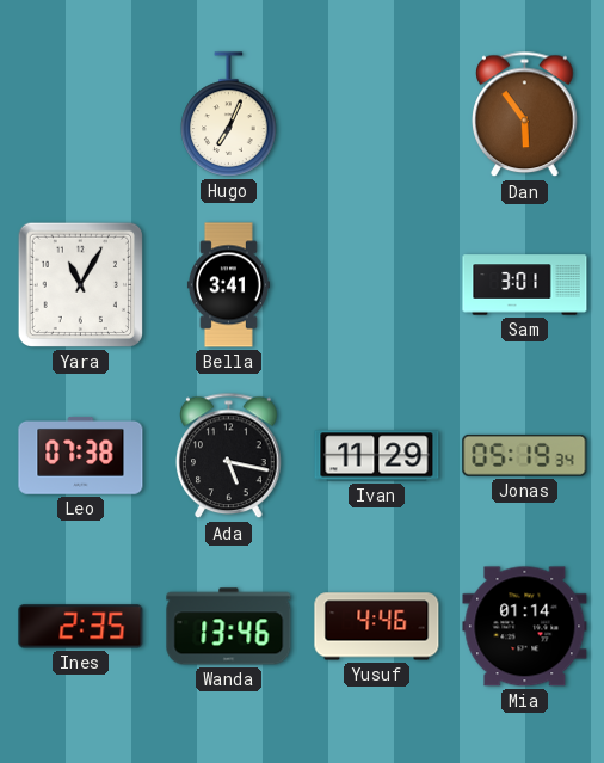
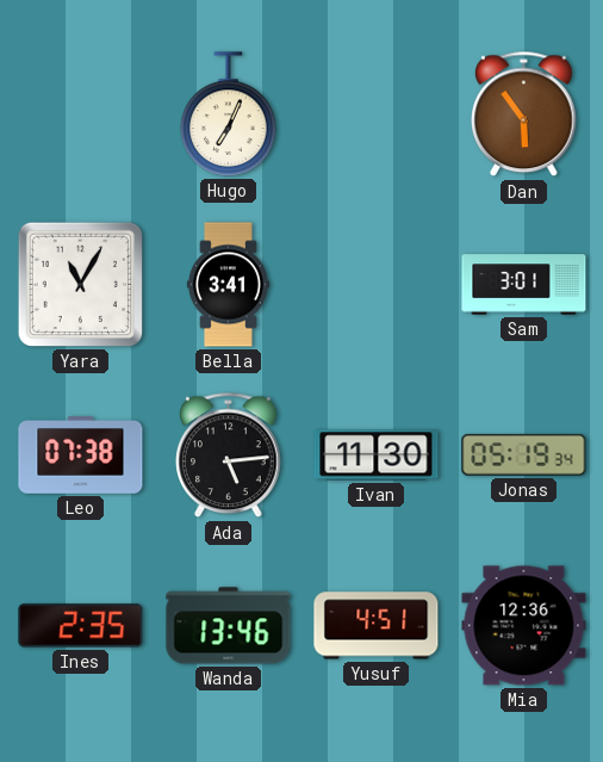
Ada: 5:17 -> 5:14
Ivan: 11:29 -> 11:30
Yusuf: 4:46 -> 4:51
Mia: 01:14 -> 12:36
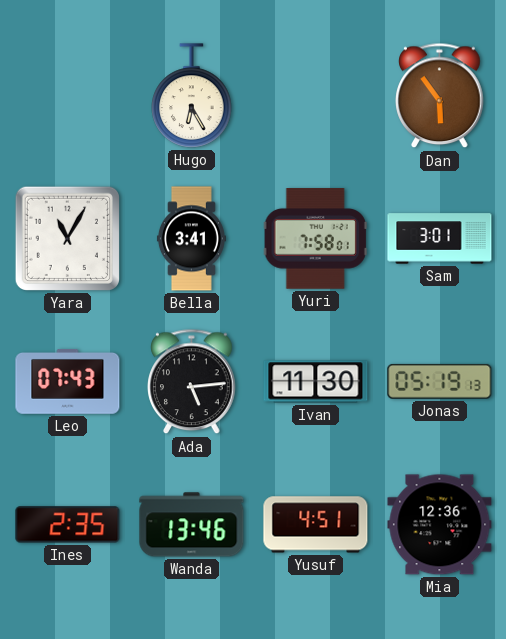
Hugo: 7:04 -> 6:25
Yuri: none -> 7:58
Leo: 07:38 -> 07:43
Jonas: 05:19:34 -> 05:19:13
